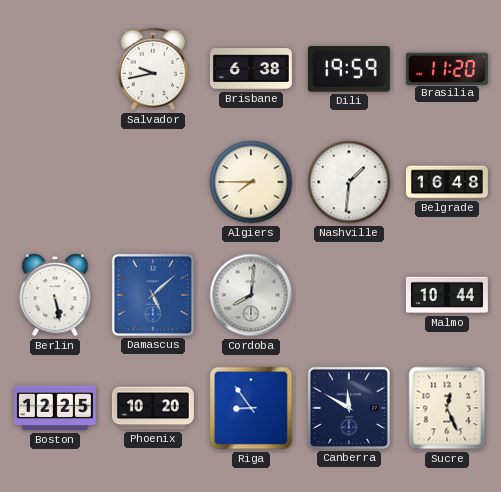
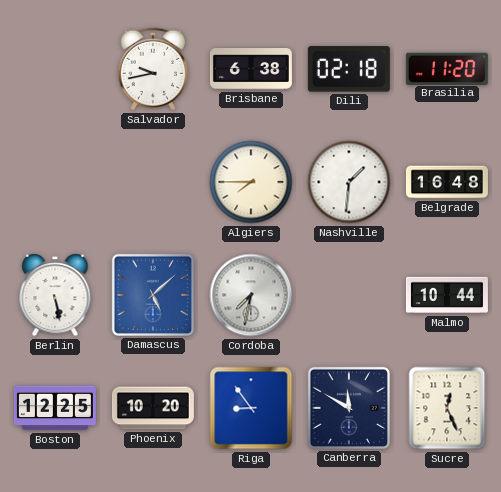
Dili: 19:59 -> 02:18
Cordoba: 8:01 -> 7:32
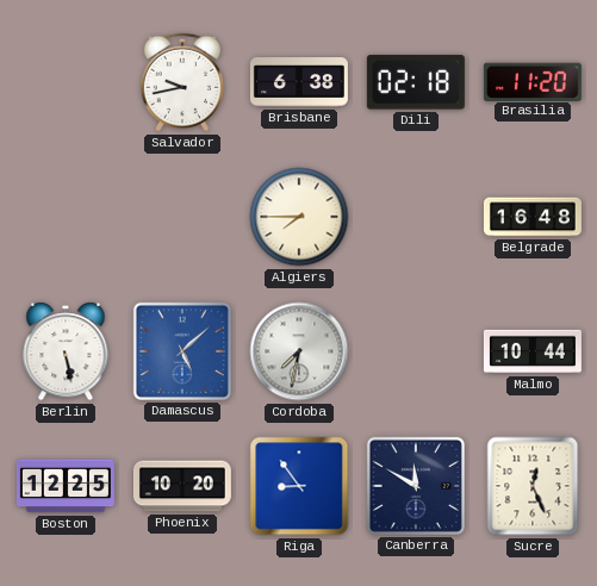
Nashville: 1:31 -> none
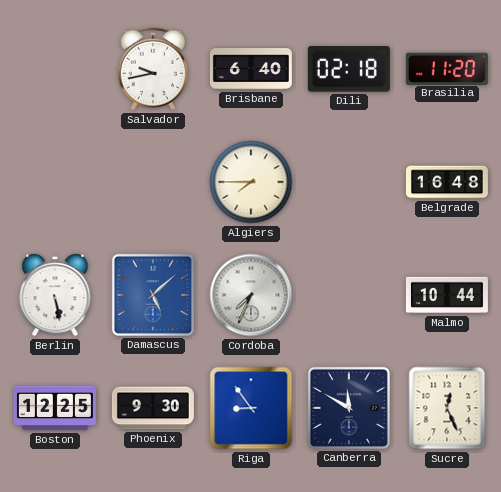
Brisbane: 6:38 -> 6:40
Cordoba: 7:32 -> 7:34
Phoenix: 10:20 -> 9:30
